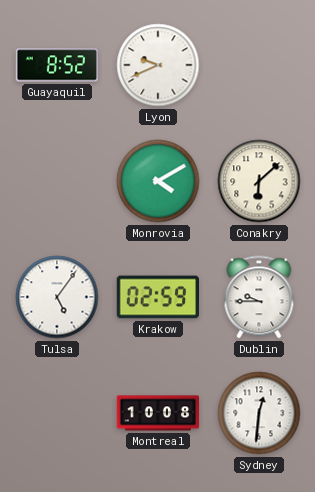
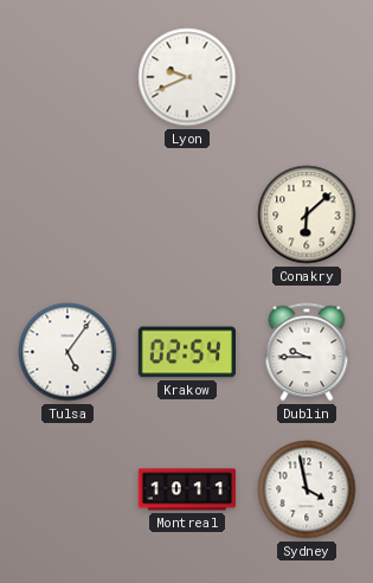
Guayaquil: 8:52 -> none
Monrovia: 4:10 -> none
Krakow: 02:59 -> 02:54
Montreal: 10:08 -> 10:11
Sydney: 12:31 -> 3:58
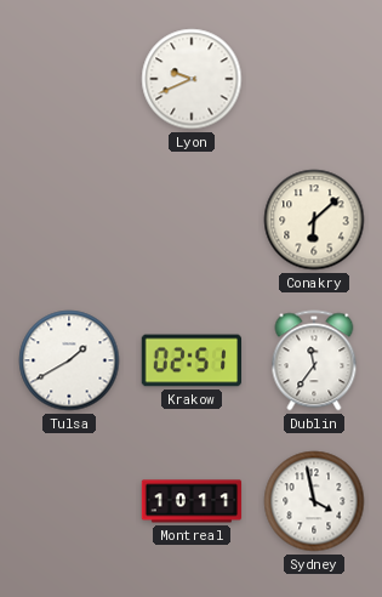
Tulsa: 5:06 -> 1:40
Krakow: 02:54 -> 02:51
Dublin: 9:45 -> 11:36
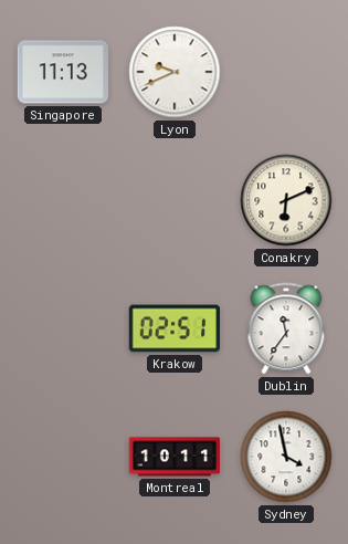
Singapore: none -> 11:13
Conakry: 6:08 -> 6:11
Tulsa: 1:40 -> none
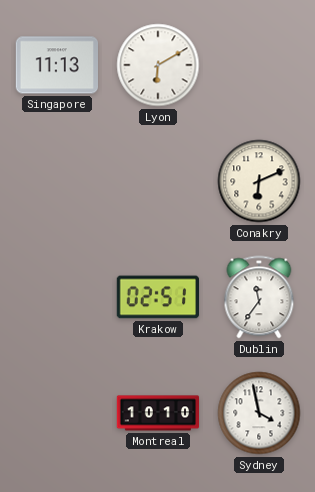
Lyon: 9:41 -> 6:10
Montreal: 10:11 -> 10:10
